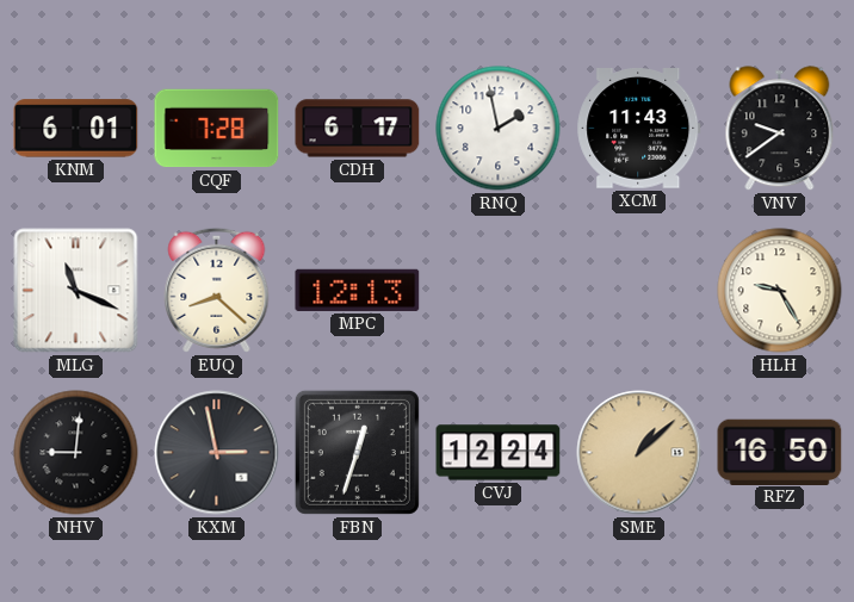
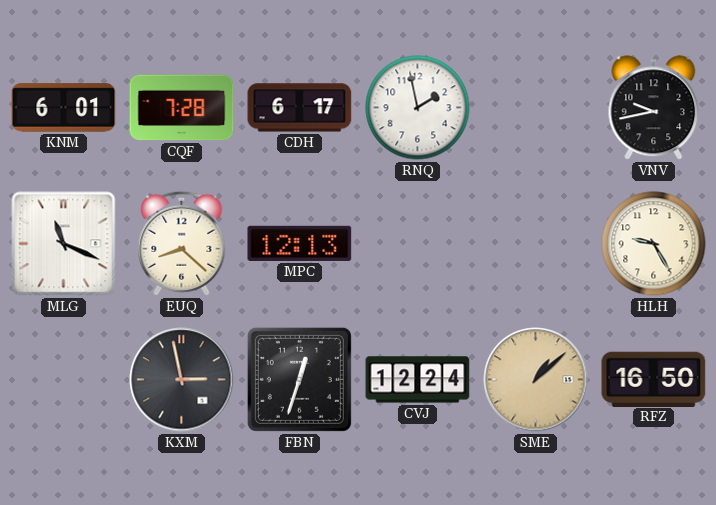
XCM: 11:43 -> none
VNV: 9:39 -> 9:43
NHV: 9:01 -> none
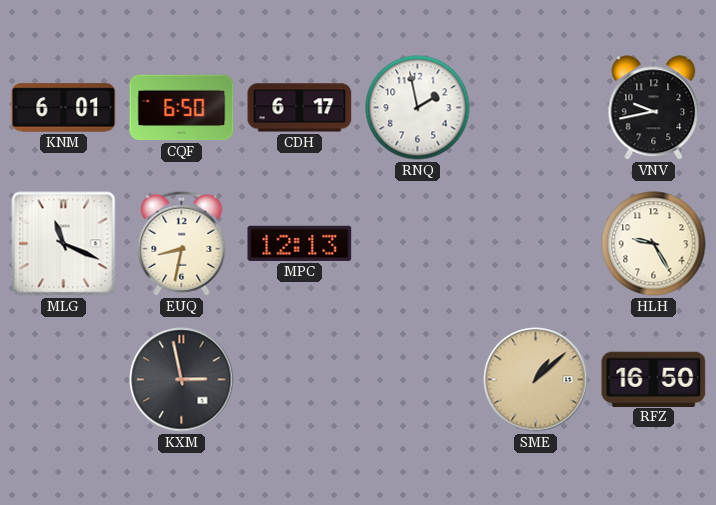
CQF: 7:28 -> 6:50
EUQ: 8:22 -> 8:32
FBN: 12:33 -> none
CVJ: 12:24 -> none
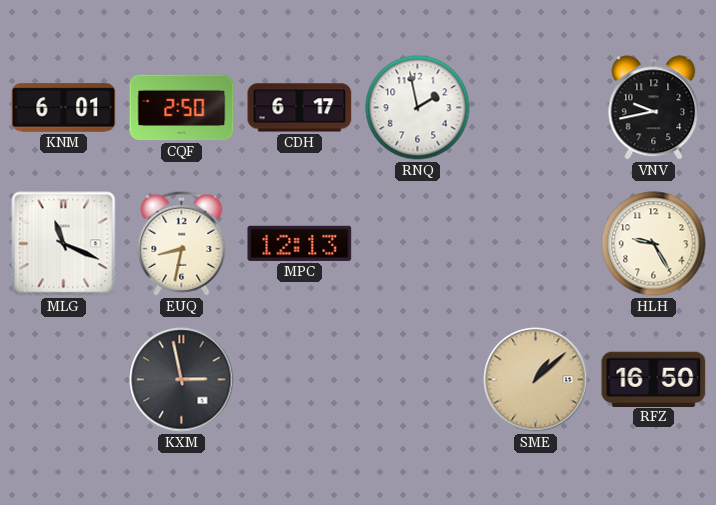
CQF: 6:50 -> 2:50
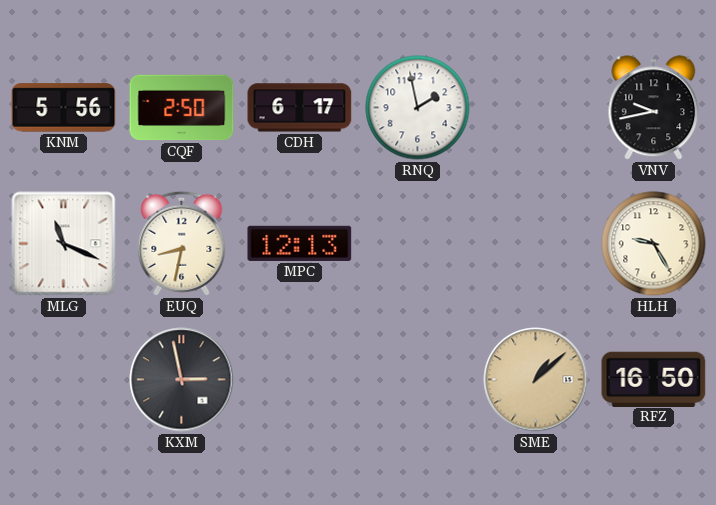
KNM: 6:01 -> 5:56
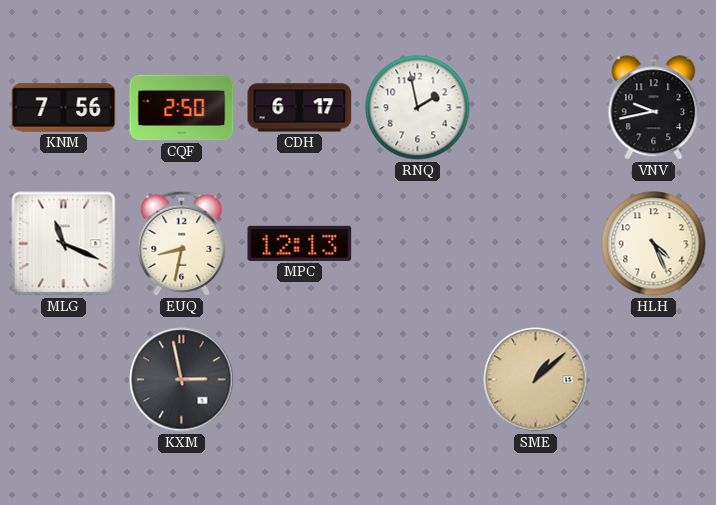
KNM: 5:56 -> 7:56
HLH: 9:25 -> 4:26
RFZ: 16:50 -> none
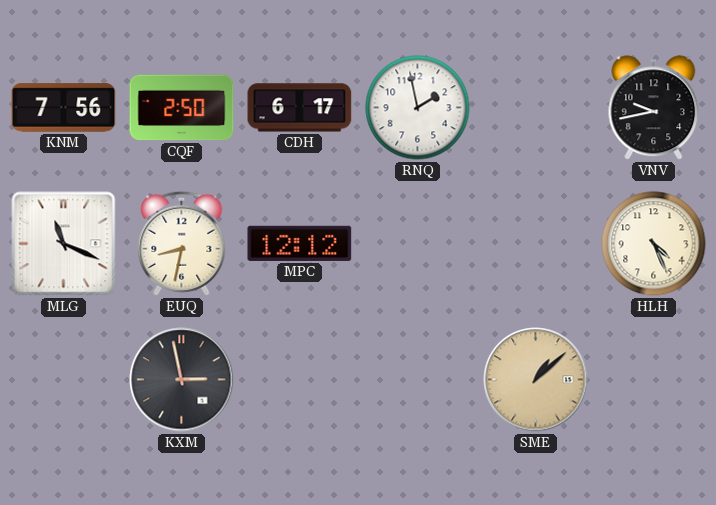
MPC: 12:13 -> 12:12
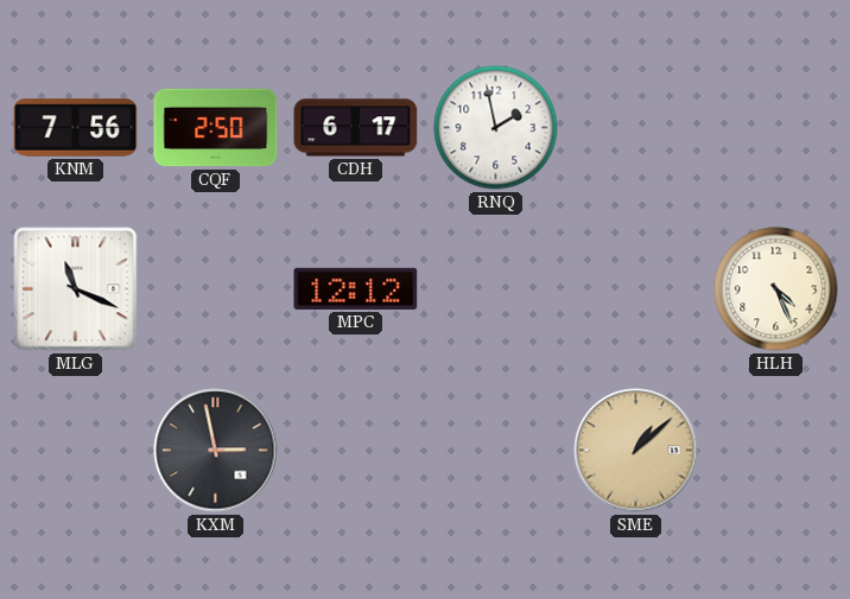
VNV: 9:43 -> none
EUQ: 8:32 -> none
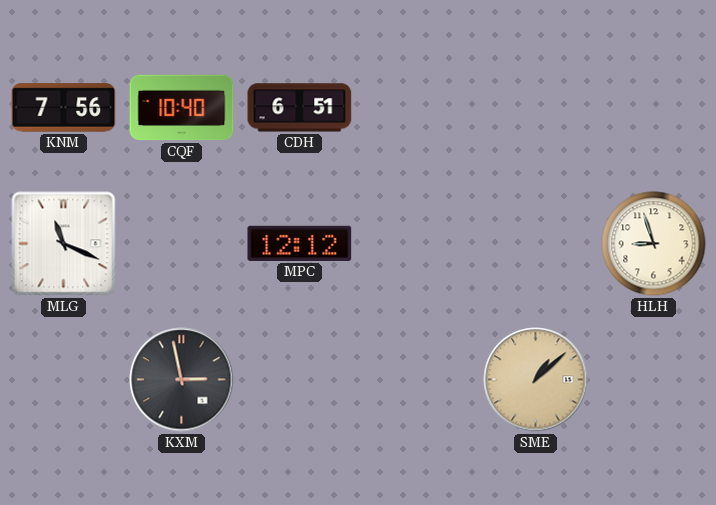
CQF: 2:50 -> 10:40
CDH: 6:17 -> 6:51
RNQ: 1:58 -> none
HLH: 4:26 -> 8:57
